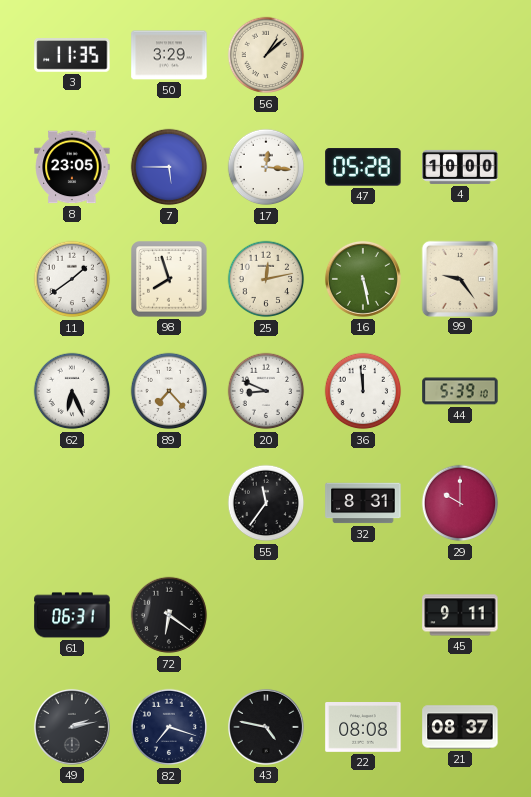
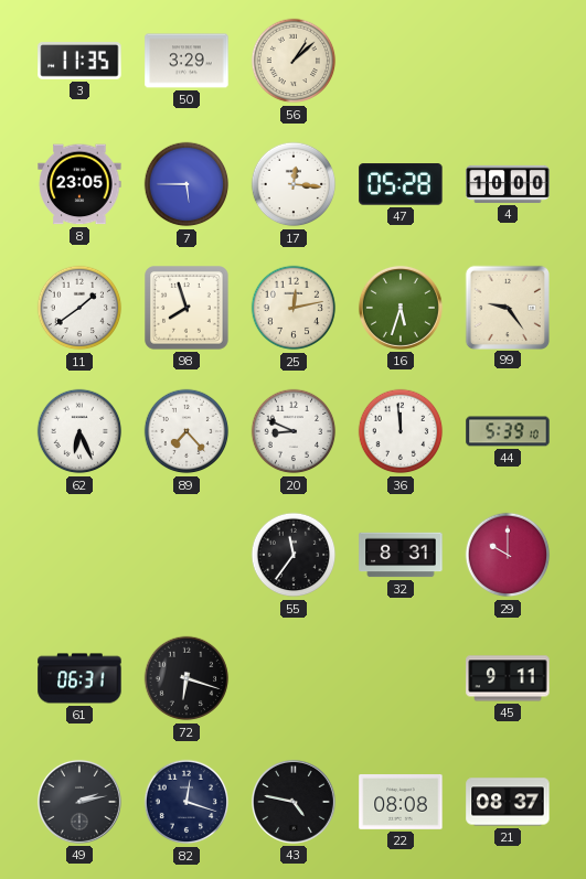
16: 5:28 -> 5:33
72: 6:21 -> 6:18
82: 7:18 -> 12:18
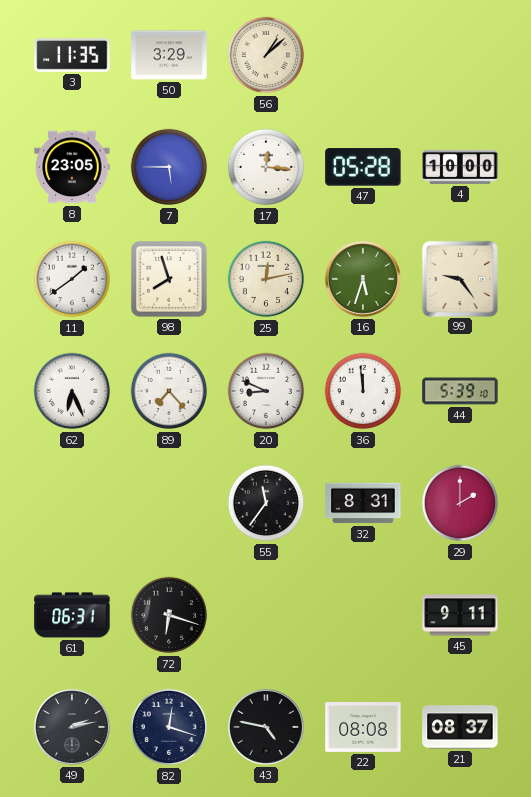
29: 10:00 -> 2:00
